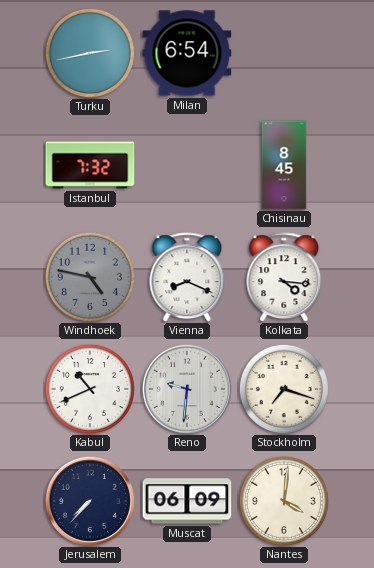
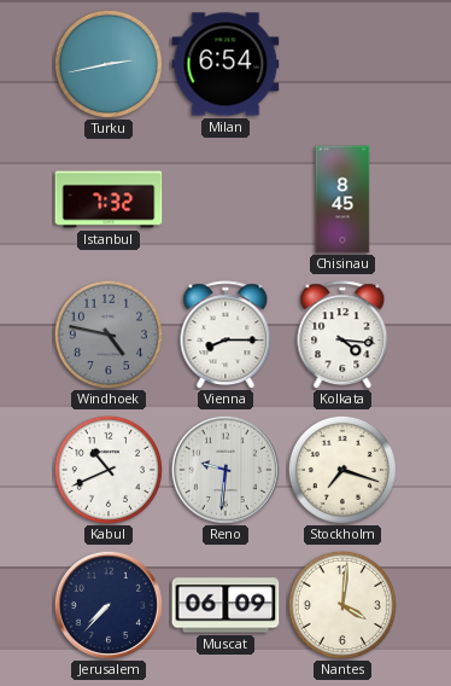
Vienna: 8:19 -> 8:15
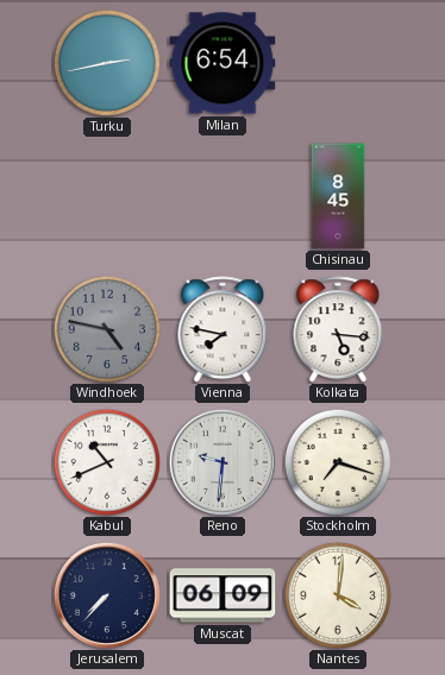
Istanbul: 7:32 -> none
Vienna: 8:15 -> 7:47
Kolkata: 4:16 -> 5:16
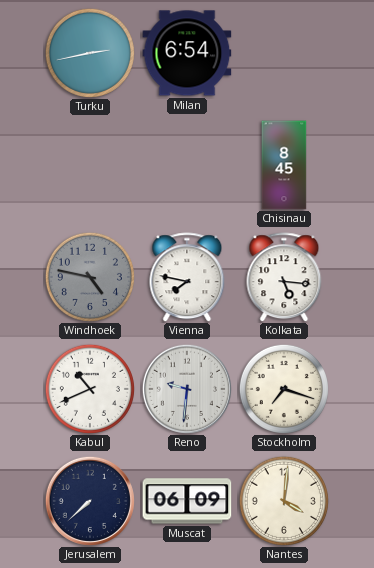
Jerusalem: 7:37 -> 7:38
